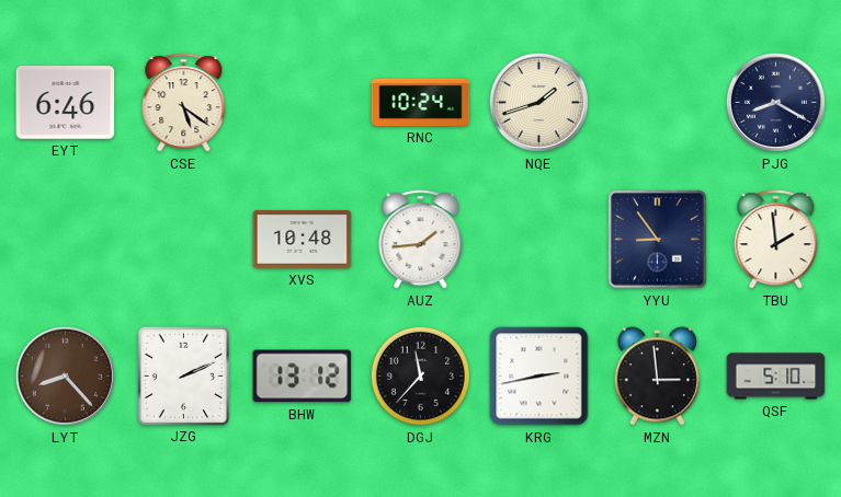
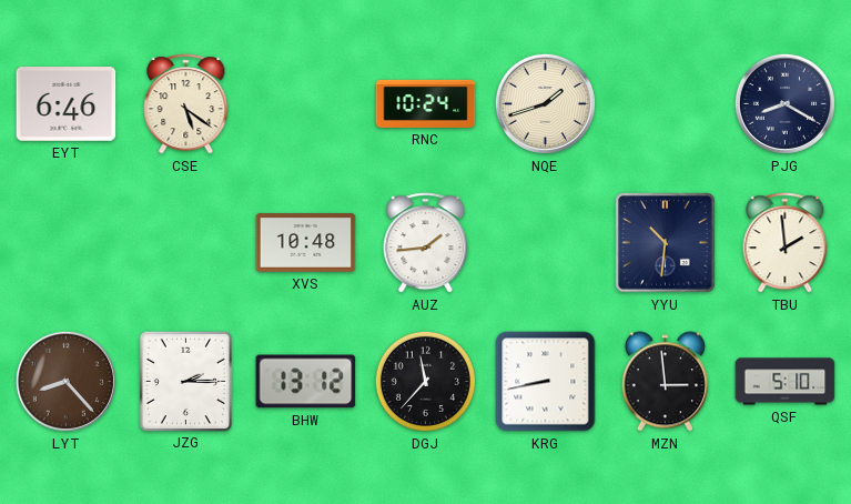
YYU: 8:54 -> 10:31
JZG: 2:11 -> 2:15
KRG: 2:43 -> 8:43
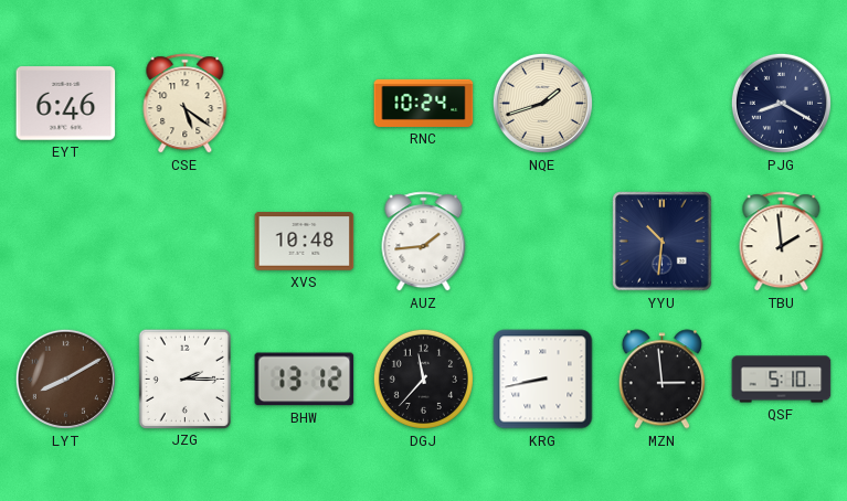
LYT: 8:23 -> 8:10
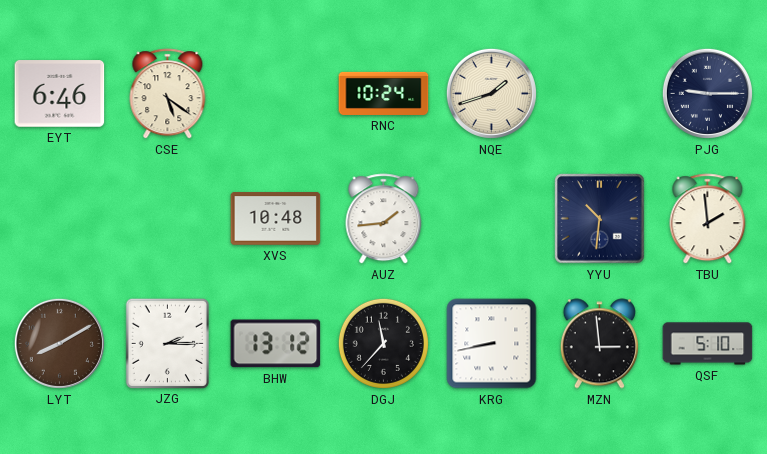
PJG: 8:20 -> 9:15
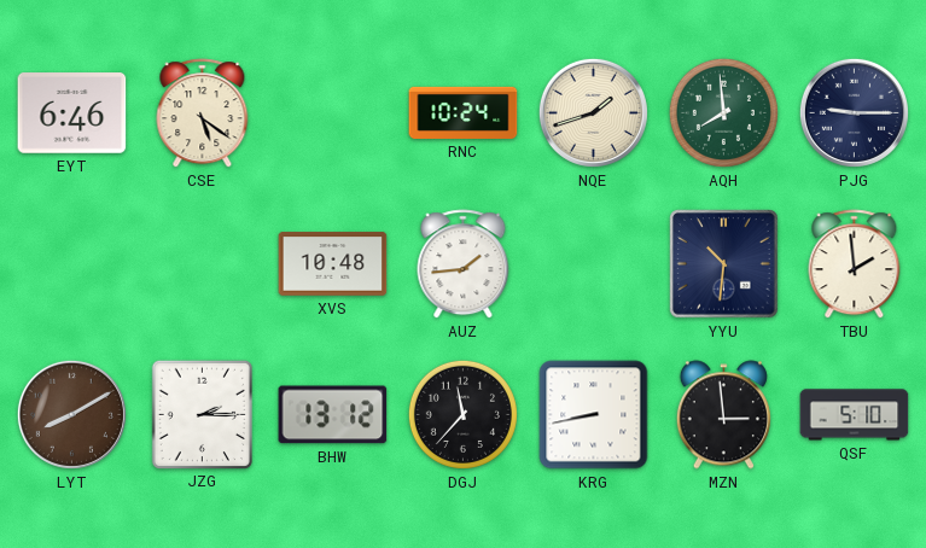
AQH: none -> 7:59
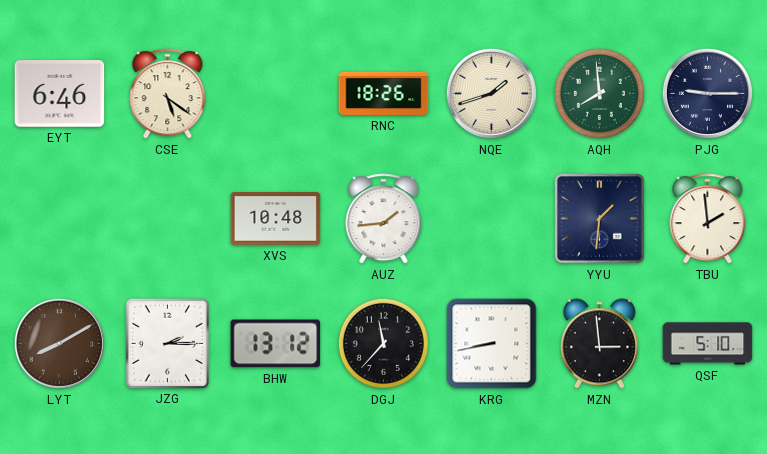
RNC: 10:24 -> 18:26
YYU: 10:31 -> 1:31
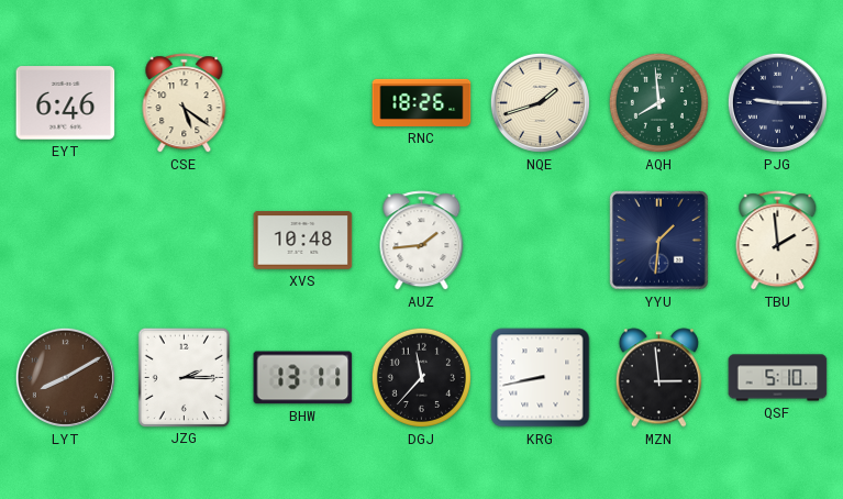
BHW: 13:12 -> 13:11
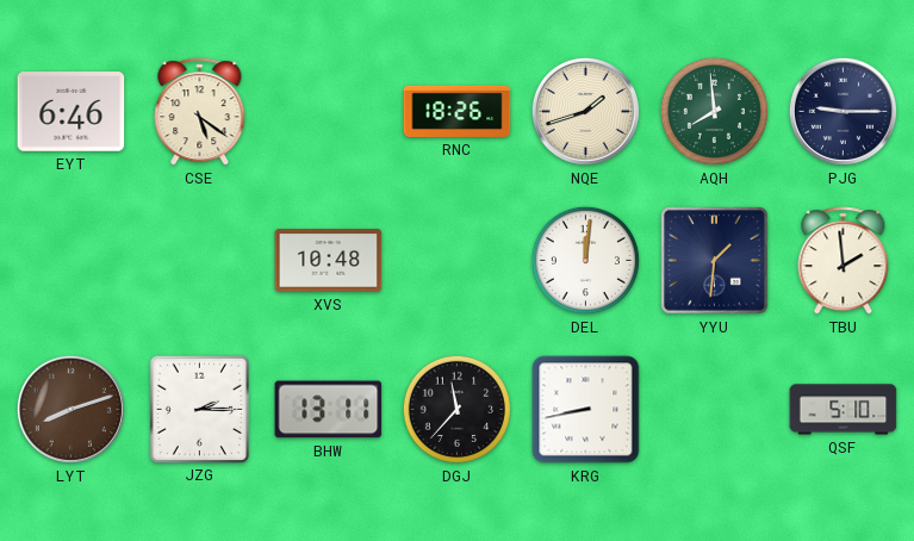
AUZ: 1:44 -> none
DEL: none -> 12:01
LYT: 8:10 -> 8:12
MZN: 2:59 -> none
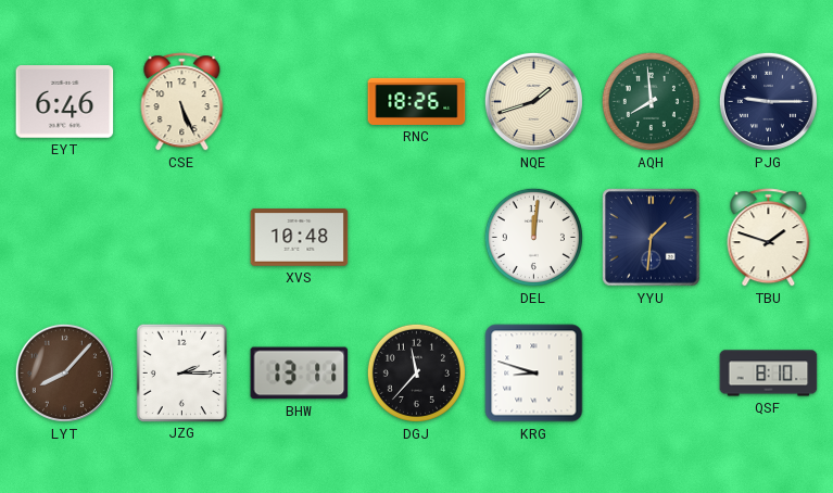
CSE: 5:21 -> 5:26
TBU: 1:59 -> 1:48
LYT: 8:12 -> 8:07
KRG: 8:43 -> 8:48
QSF: 5:10 -> 8:10
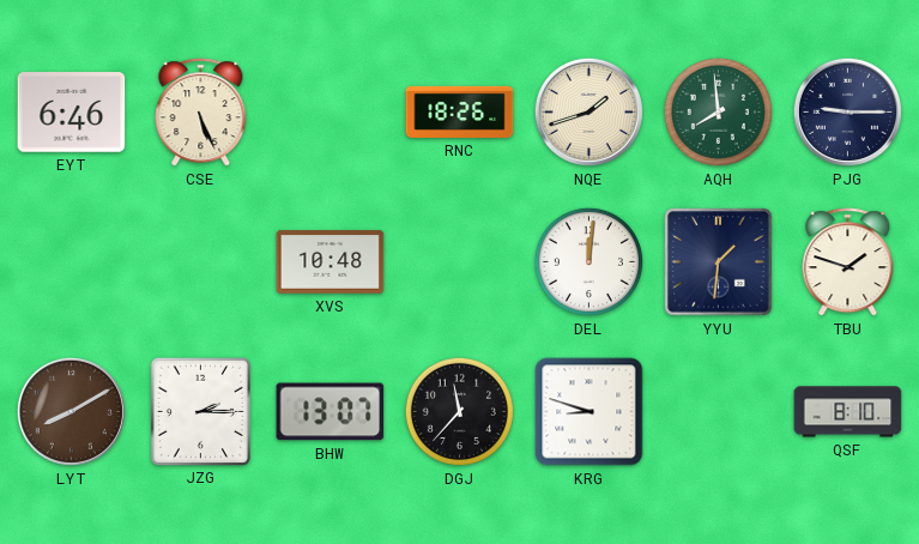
LYT: 8:07 -> 8:10
BHW: 13:11 -> 13:07
